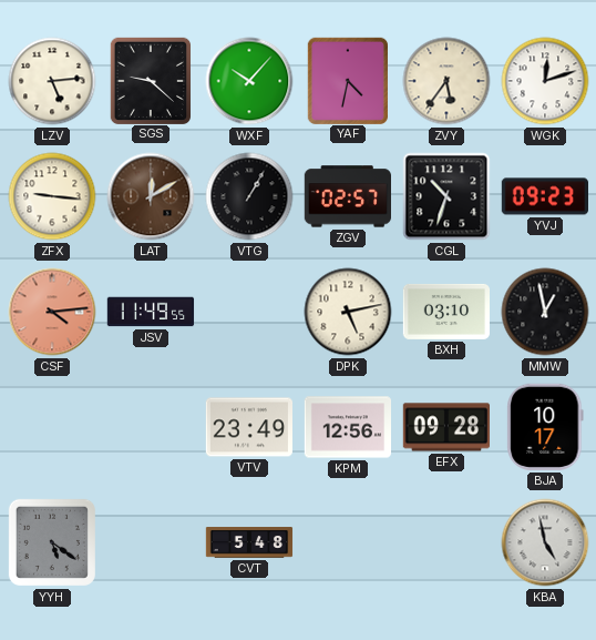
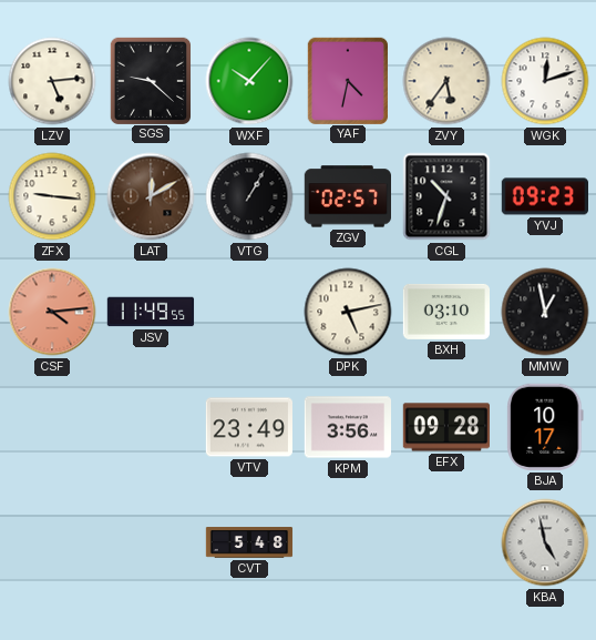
KPM: 12:56 -> 3:56
YYH: 5:21 -> none
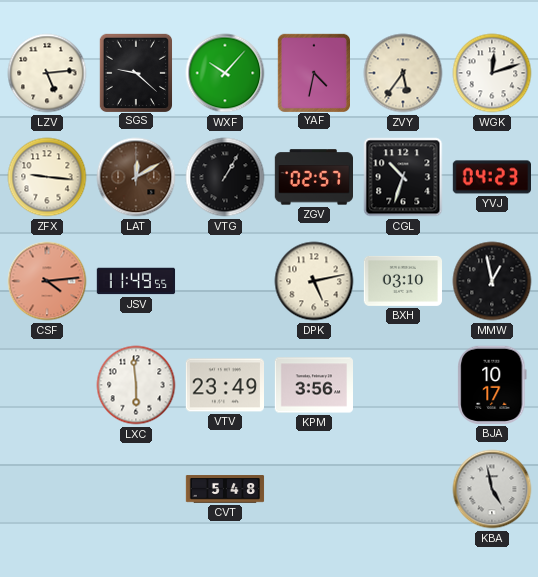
YVJ: 09:23 -> 04:23
LXC: none -> 5:59
EFX: 09:28 -> none
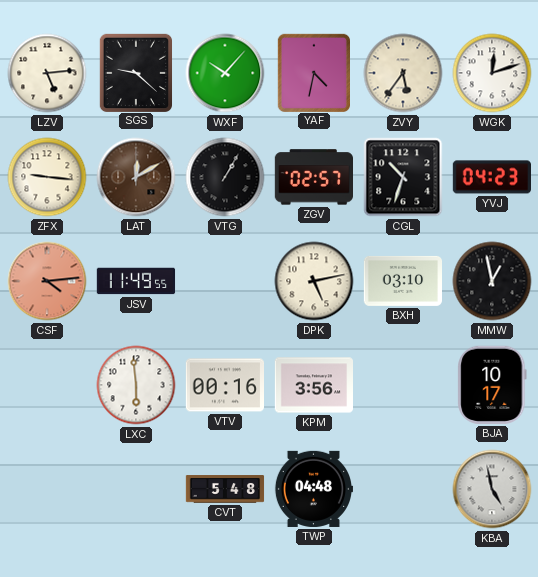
VTV: 23:49 -> 00:16
TWP: none -> 04:48
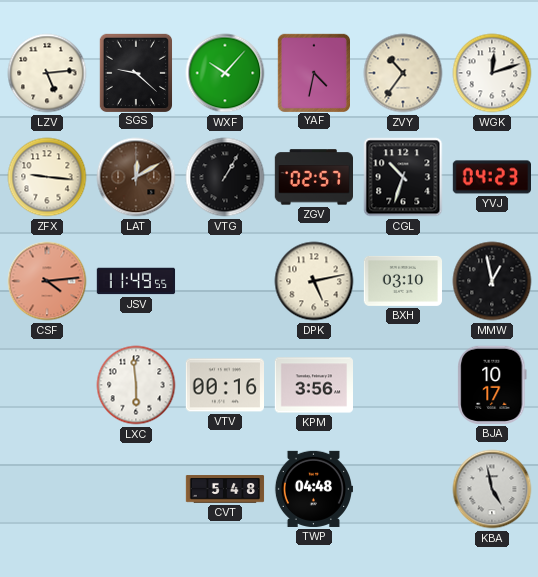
ZVY: 5:36 -> 10:36
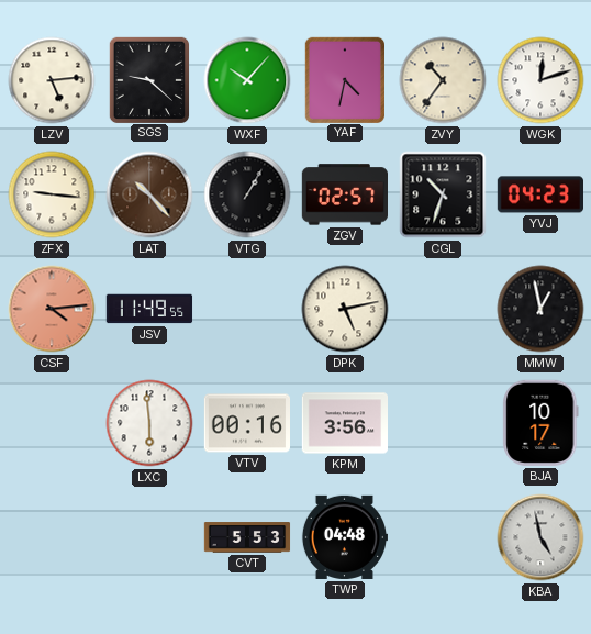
LAT: 12:10 -> 10:23
BXH: 03:10 -> none
CVT: 5:48 -> 5:53
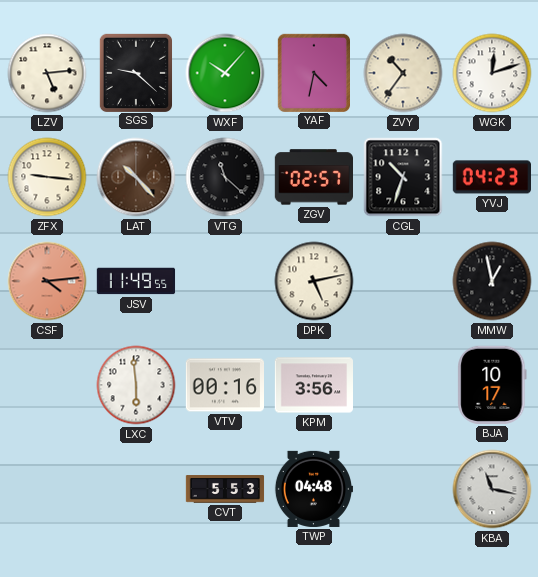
VTG: 1:05 -> 11:22
KBA: 4:58 -> 11:17
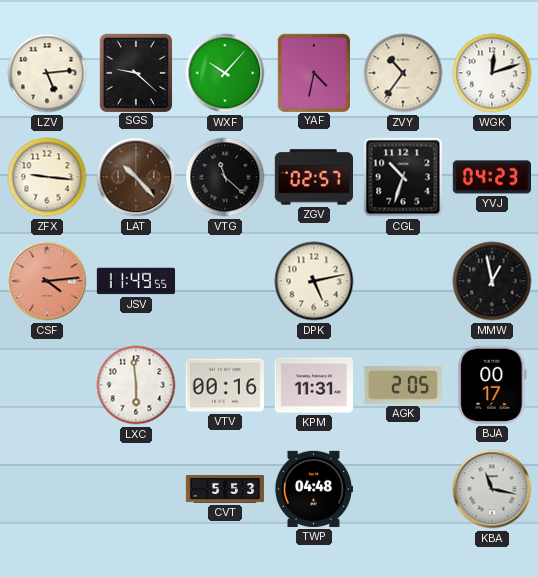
KPM: 3:56 -> 11:31
AGK: none -> 2:05
BJA: 10:17 -> 00:17
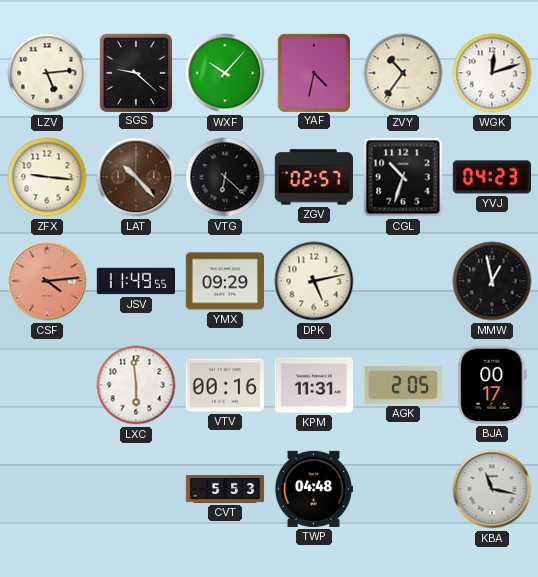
VTG: 11:22 -> 6:22
YMX: none -> 09:29
